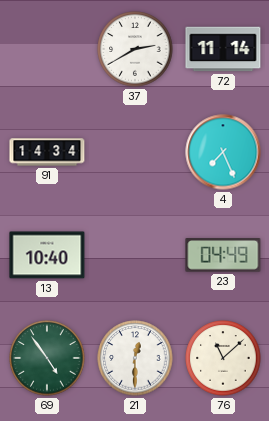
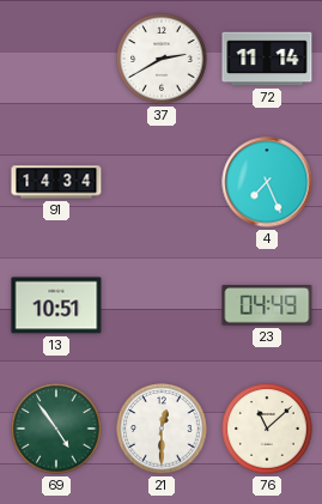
13: 10:40 -> 10:51
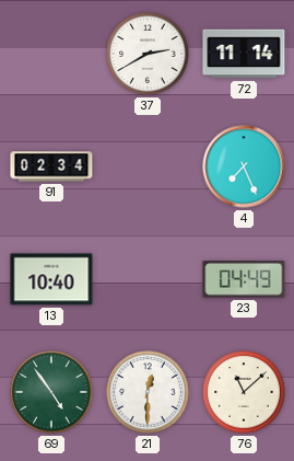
91: 14:34 -> 02:34
13: 10:51 -> 10:40
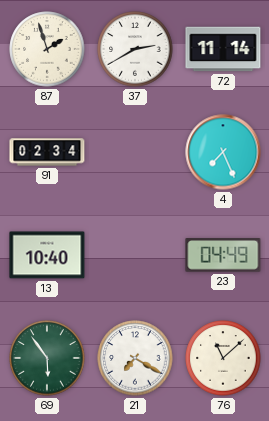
87: none -> 1:57
69: 4:54 -> 5:54
21: 12:30 -> 7:20
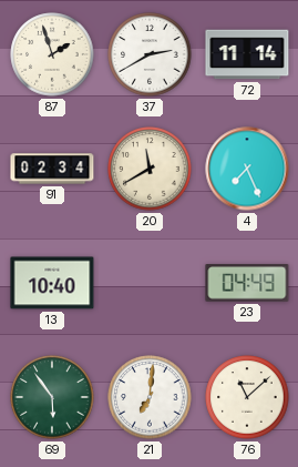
20: none -> 11:40
21: 7:20 -> 7:01
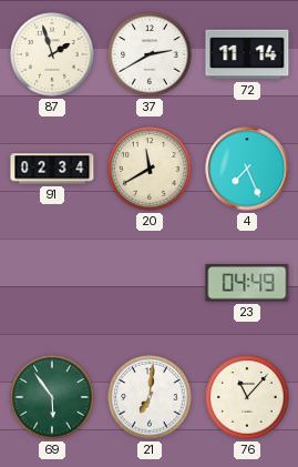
13: 10:40 -> none
76: 11:08 -> 11:07
